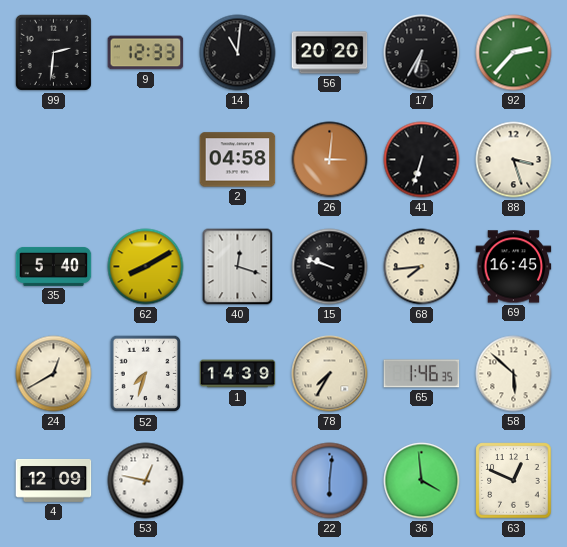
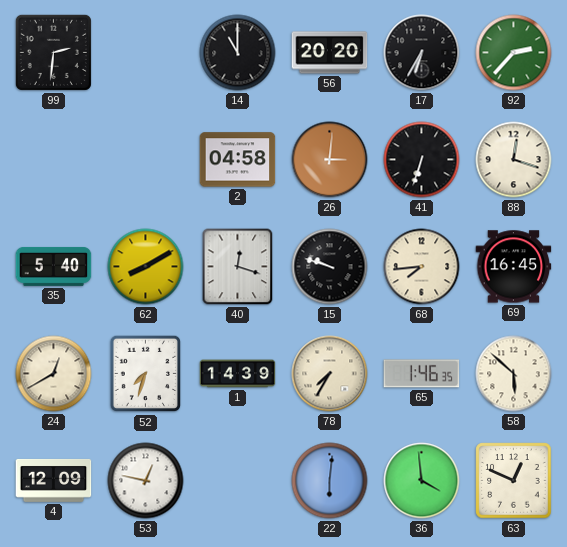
9: 12:33 -> none
14: 11:01 -> 11:00
88: 3:27 -> 12:18
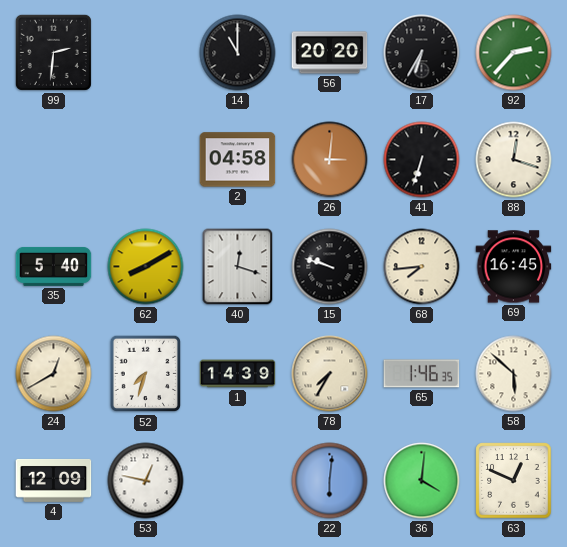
36: 3:59 -> 4:01
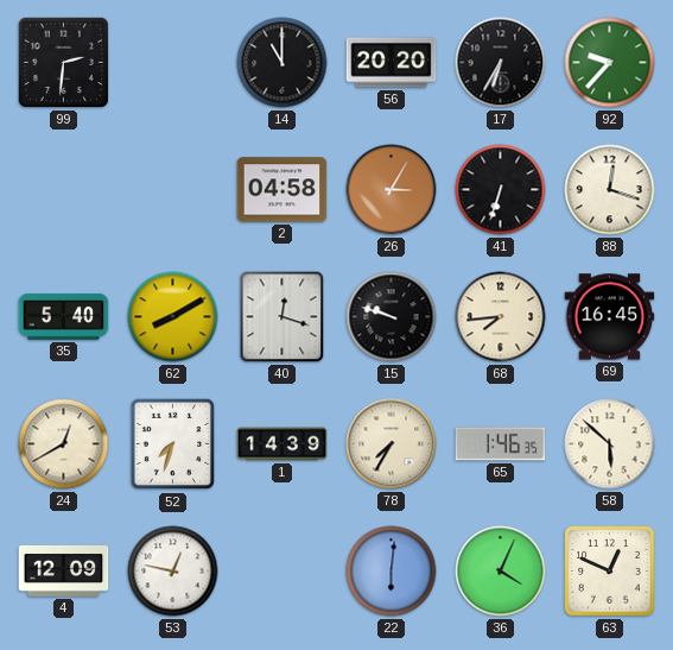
92: 2:37 -> 9:37
26: 3:01 -> 3:05
36: 4:01 -> 4:04
